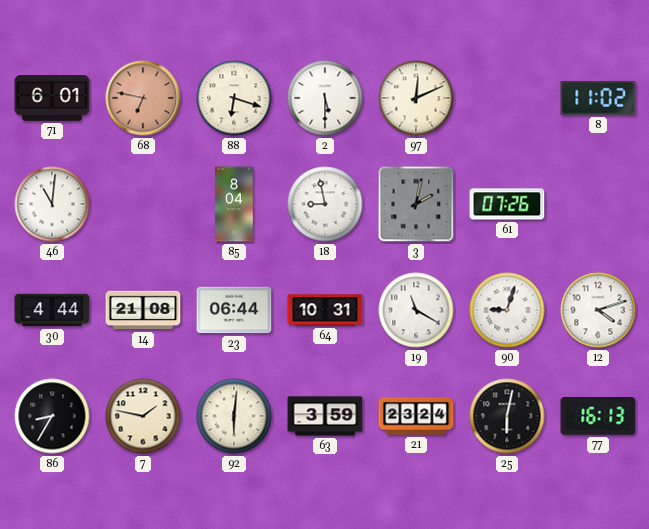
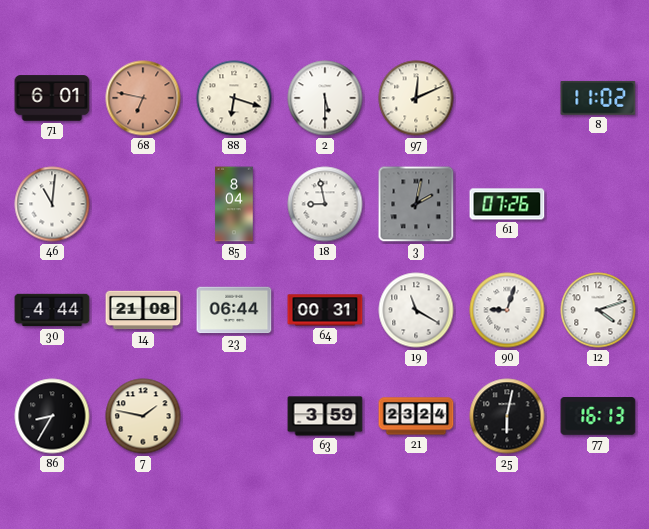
64: 10:31 -> 00:31
92: 6:01 -> none
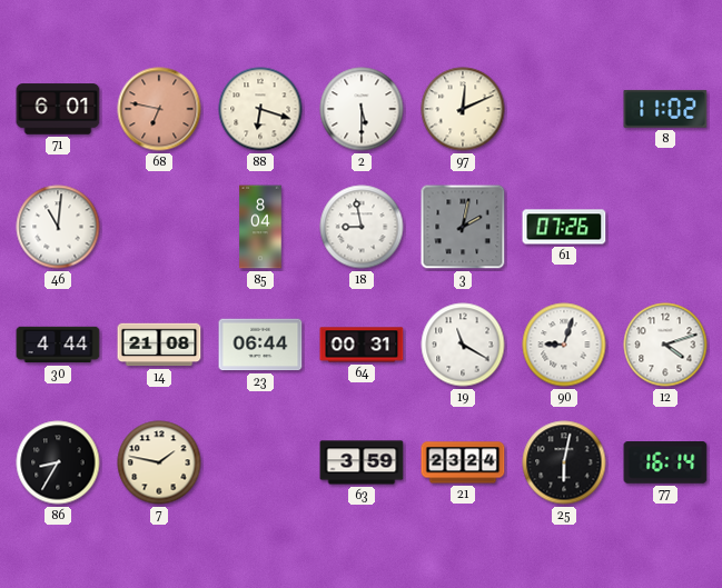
77: 16:13 -> 16:14
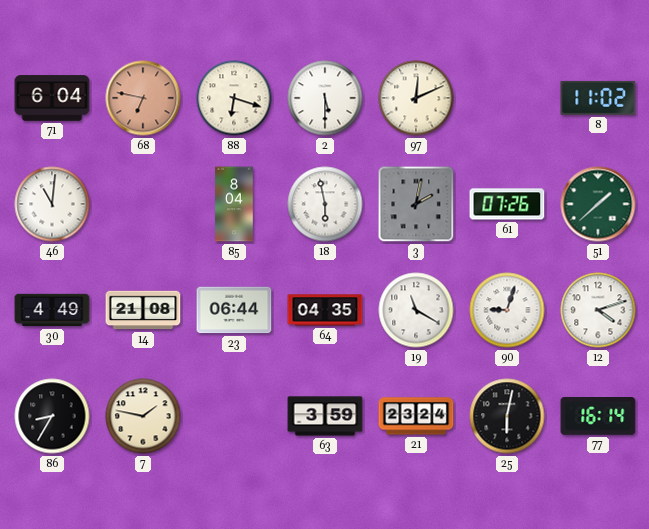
71: 6:01 -> 6:04
18: 8:58 -> 5:58
51: none -> 1:38
30: 4:44 -> 4:49
64: 00:31 -> 04:35
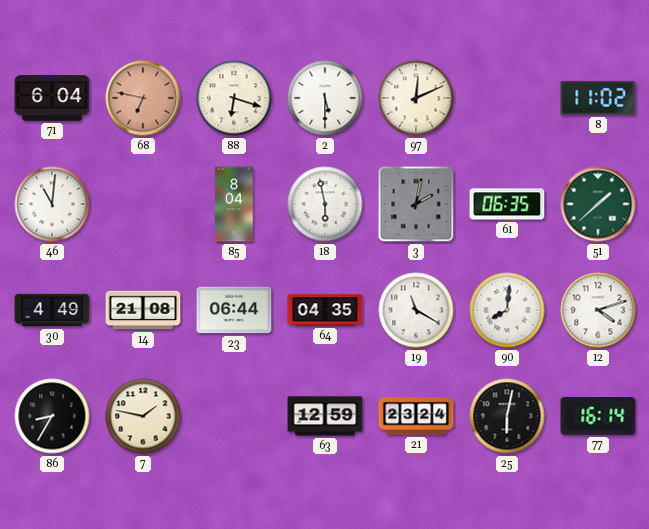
61: 07:26 -> 06:35
90: 9:03 -> 8:01
63: 3:59 -> 12:59
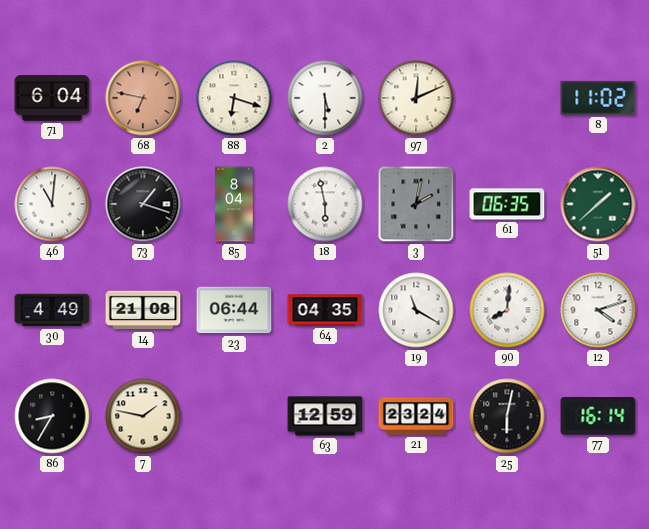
73: none -> 1:18
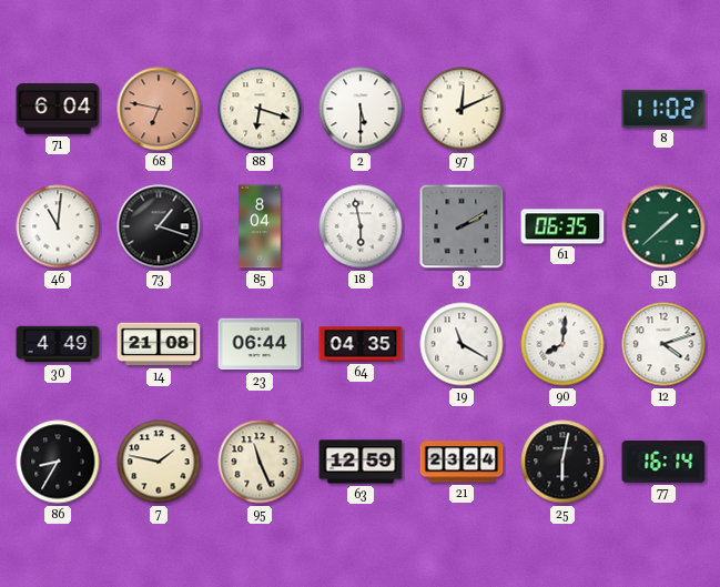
3: 2:02 -> 2:10
95: none -> 11:26
